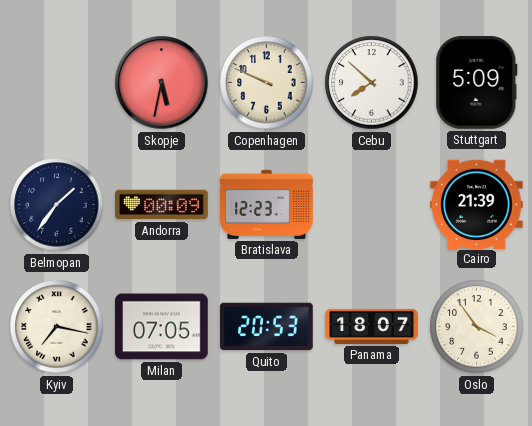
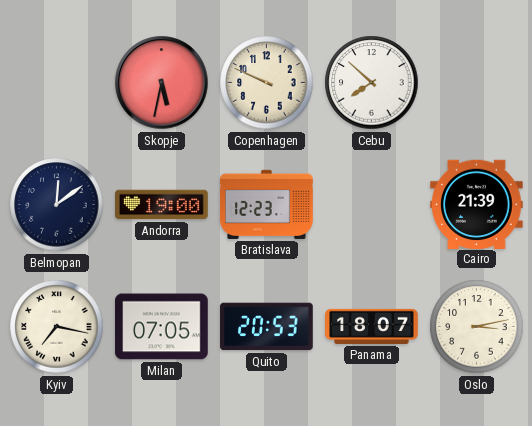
Stuttgart: 5:09 -> none
Belmopan: 1:36 -> 12:09
Andorra: 00:09 -> 19:00
Oslo: 3:54 -> 3:13
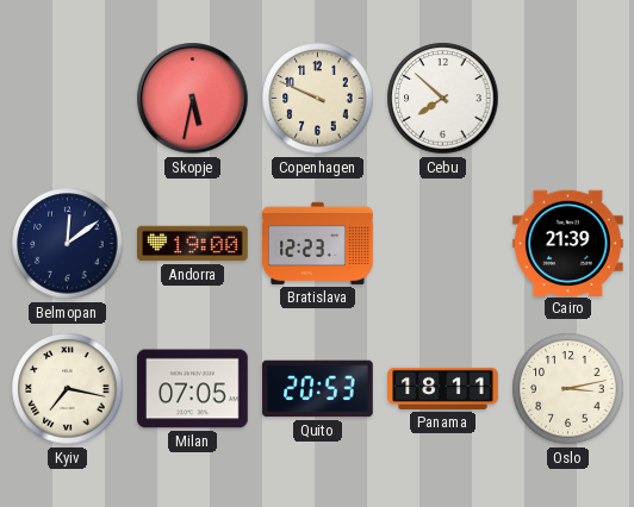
Panama: 18:07 -> 18:11
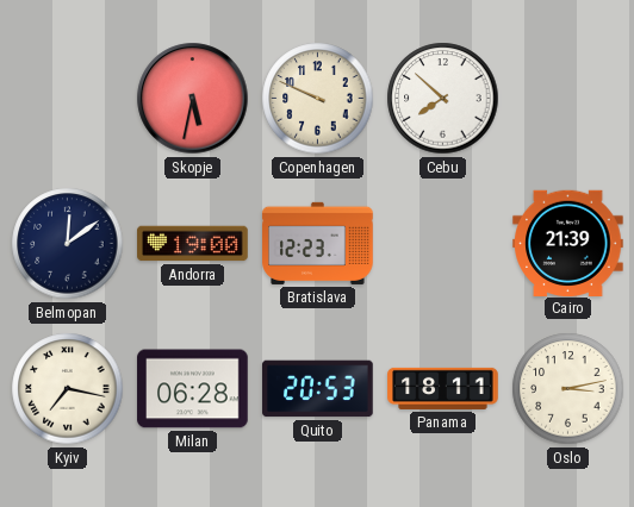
Milan: 07:05 -> 06:28
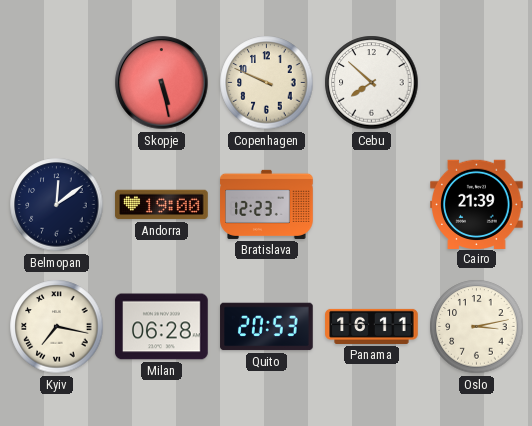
Skopje: 5:32 -> 5:28
Panama: 18:11 -> 16:11
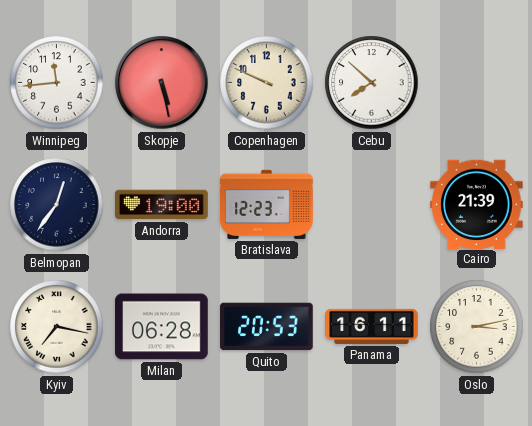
Winnipeg: none -> 11:44
Belmopan: 12:09 -> 12:36
